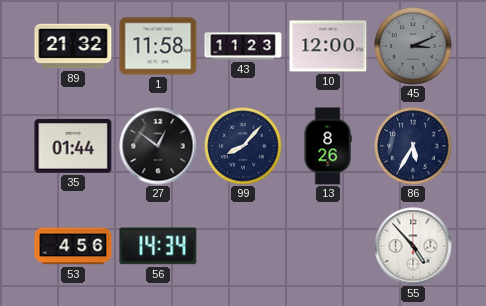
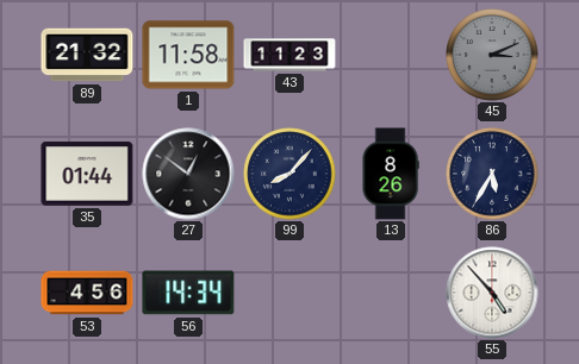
10: 12:00 -> none
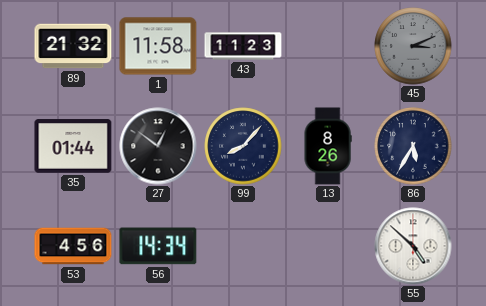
55: 4:53 -> 4:52
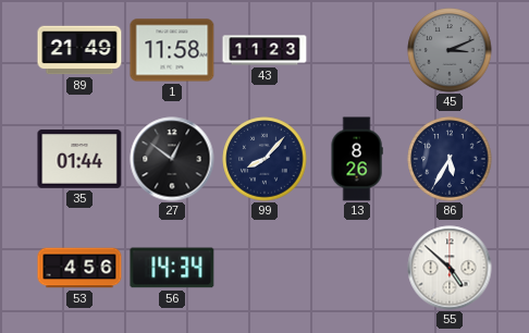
89: 21:32 -> 21:49
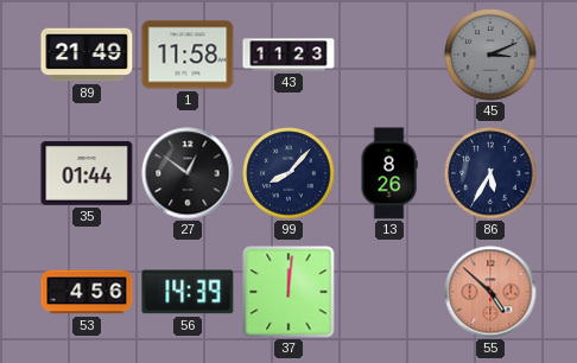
56: 14:34 -> 14:39
37: none -> 12:01
55 dial: white -> salmon
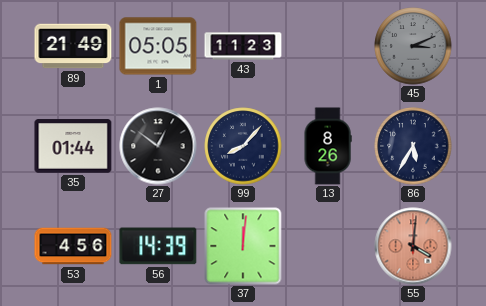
1: 11:58 -> 05:05
55: 4:52 -> 4:01
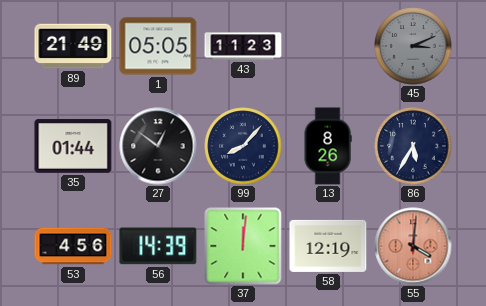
58: none -> 12:19
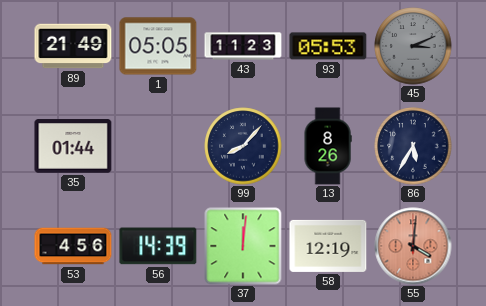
93: none -> 05:53
27: 12:51 -> none
